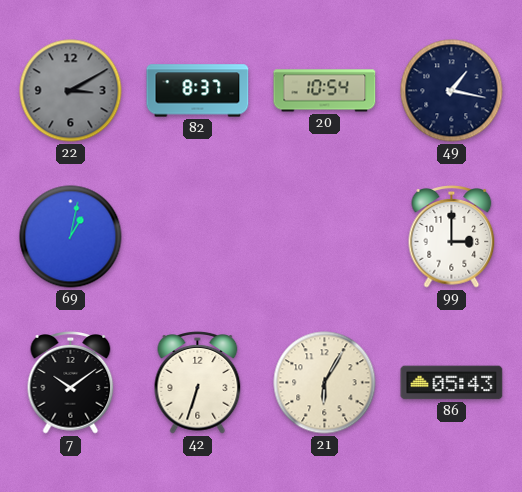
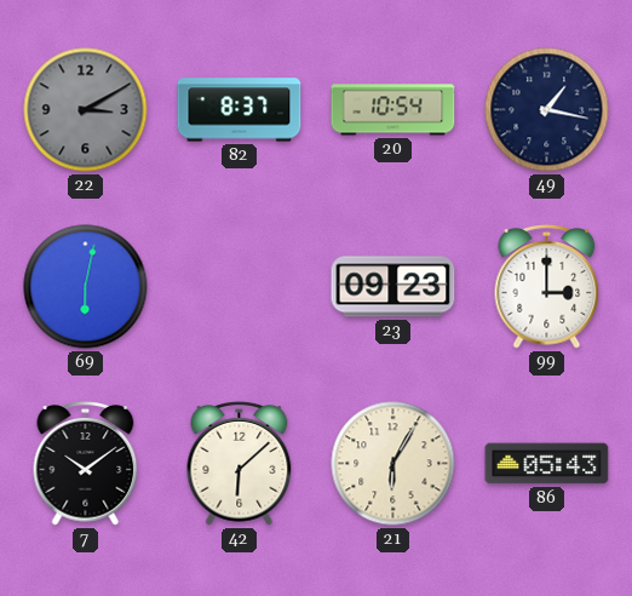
69: 1:02 -> 6:02
23: none -> 09:23
42: 6:33 -> 6:08
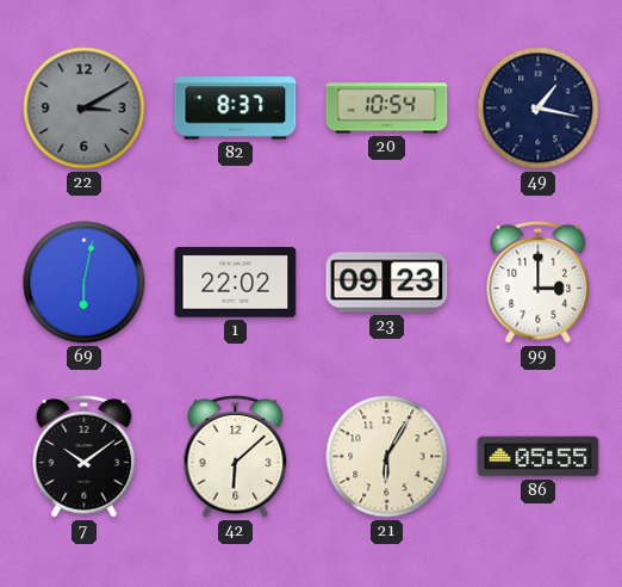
1: none -> 22:02
86: 05:43 -> 05:55
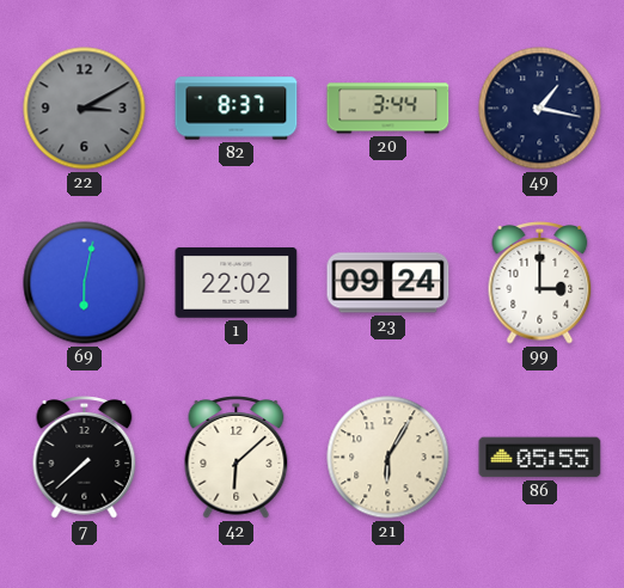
20: 10:54 -> 3:44
23: 09:23 -> 09:24
7: 10:09 -> 7:38
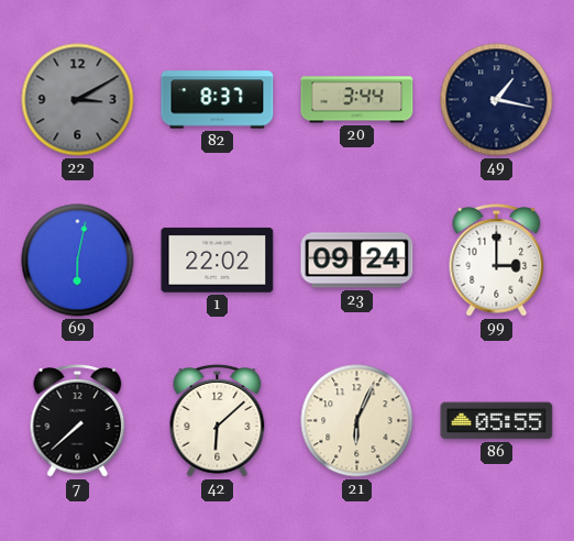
21: 6:05 -> 6:04
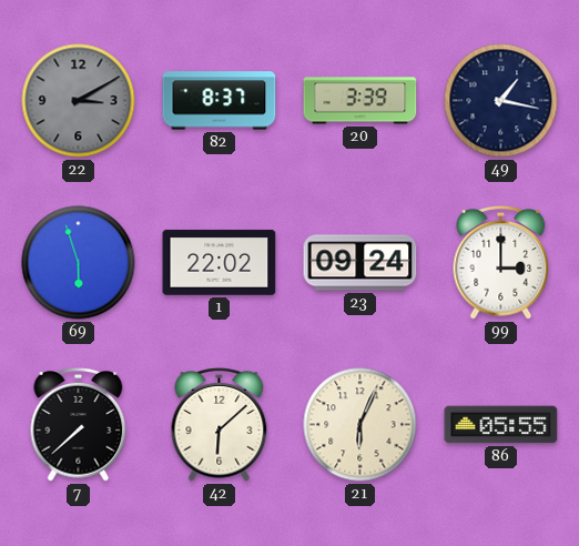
20: 3:44 -> 3:39
69: 6:02 -> 5:57
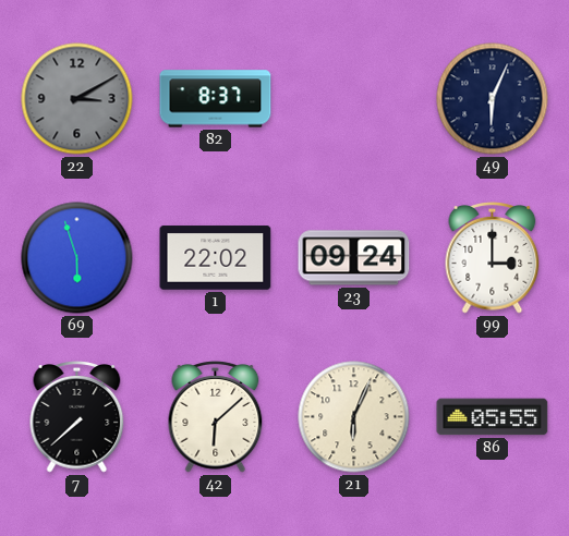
20: 3:39 -> none
49: 1:17 -> 6:04
